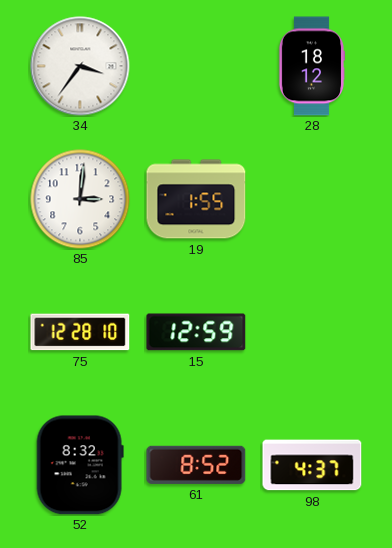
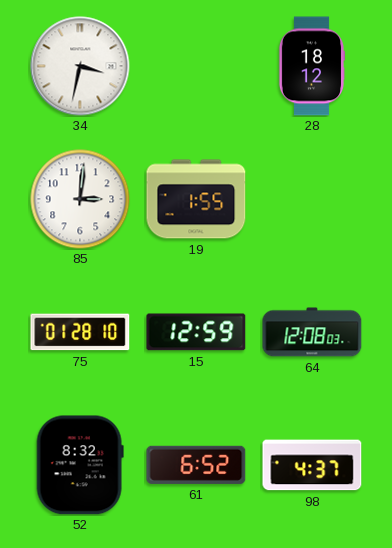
34: 3:36 -> 3:32
75: 12:28 -> 01:28
64: none -> 12:08
61: 8:52 -> 6:52
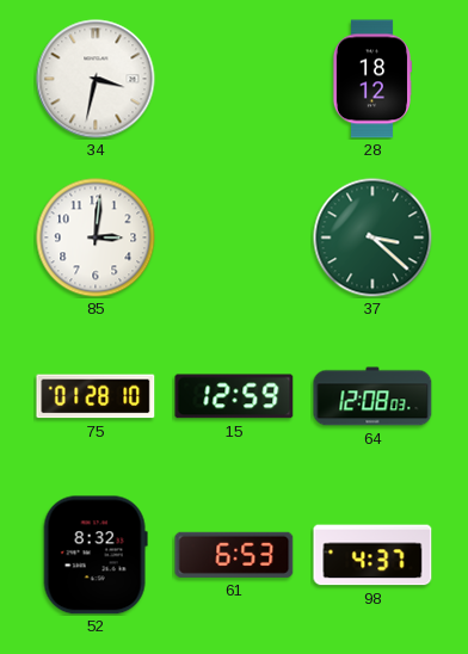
19: 1:55 -> none
37: none -> 3:22
61: 6:52 -> 6:53
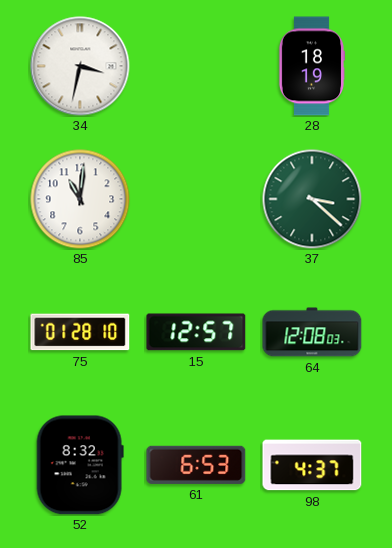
28: 18:12 -> 18:19
85: 3:01 -> 11:01
15: 12:59 -> 12:57
